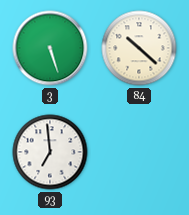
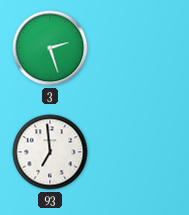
3: 5:27 -> 2:27
84: 10:22 -> none
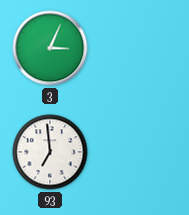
3: 2:27 -> 3:04
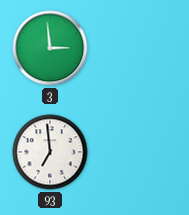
3: 3:04 -> 2:59
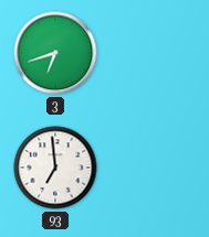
3: 2:59 -> 6:42
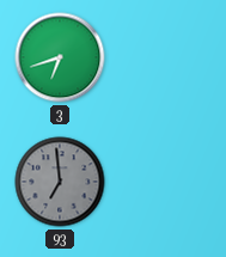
93 dial: white -> grey
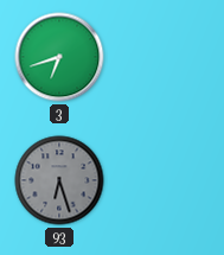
93: 6:59 -> 6:27
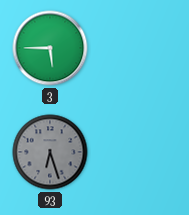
3: 6:42 -> 5:45
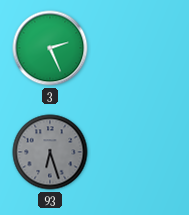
3: 5:45 -> 2:26
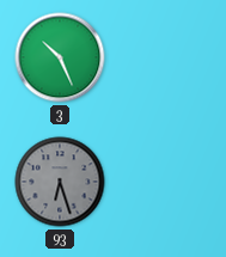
3: 2:26 -> 10:26
